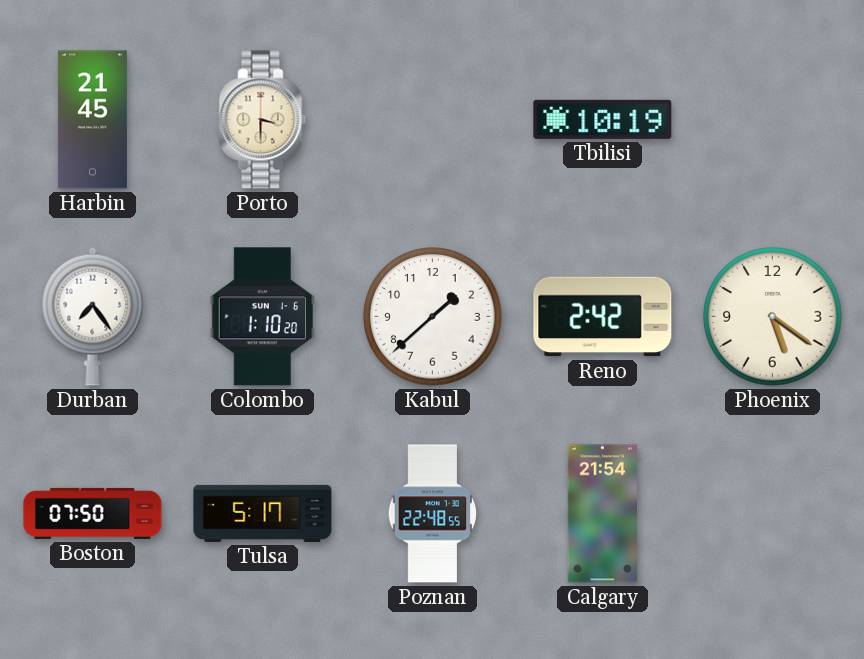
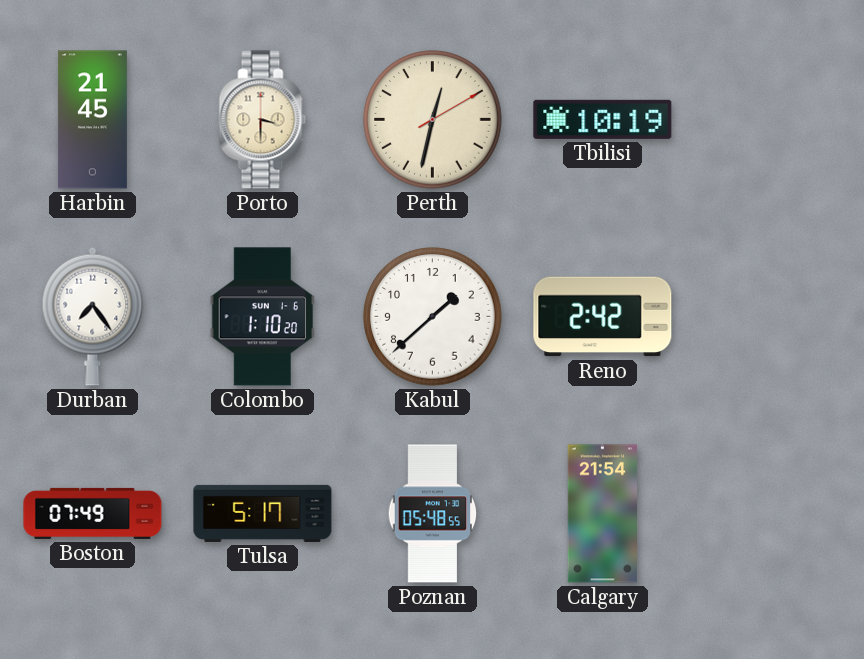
Perth: none -> 12:32
Phoenix: 5:21 -> none
Boston: 07:50 -> 07:49
Poznan: 22:48 -> 05:48
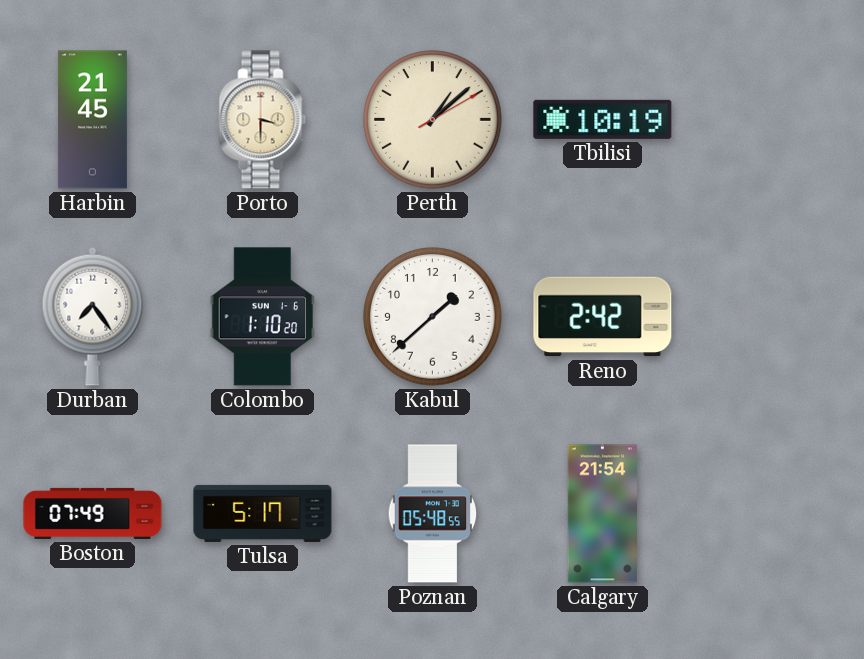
Perth: 12:32 -> 1:08
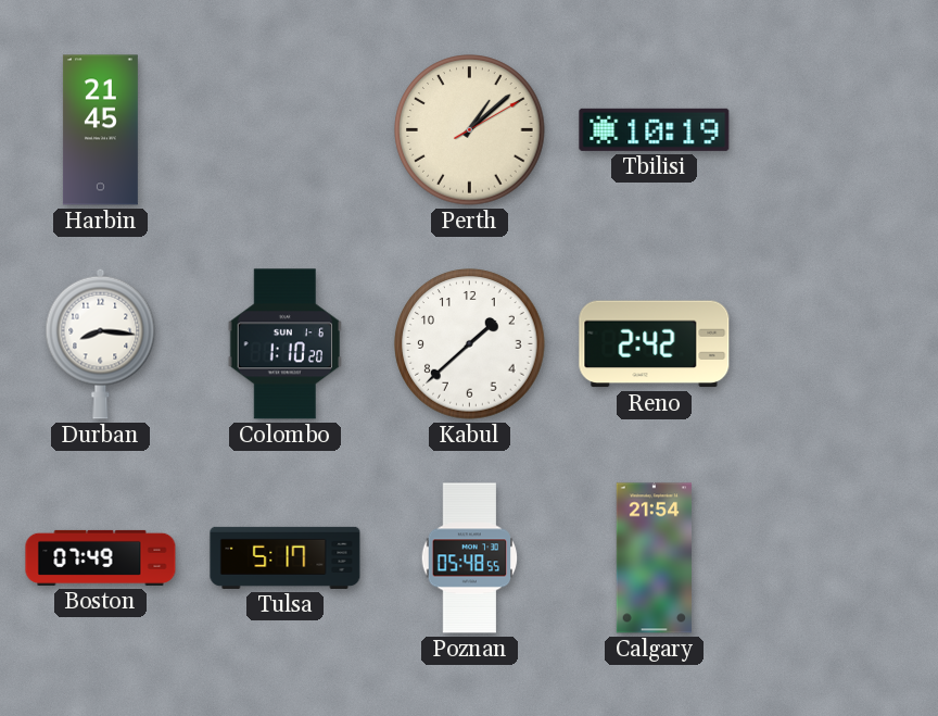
Porto: 3:30 -> none
Durban: 7:24 -> 8:16
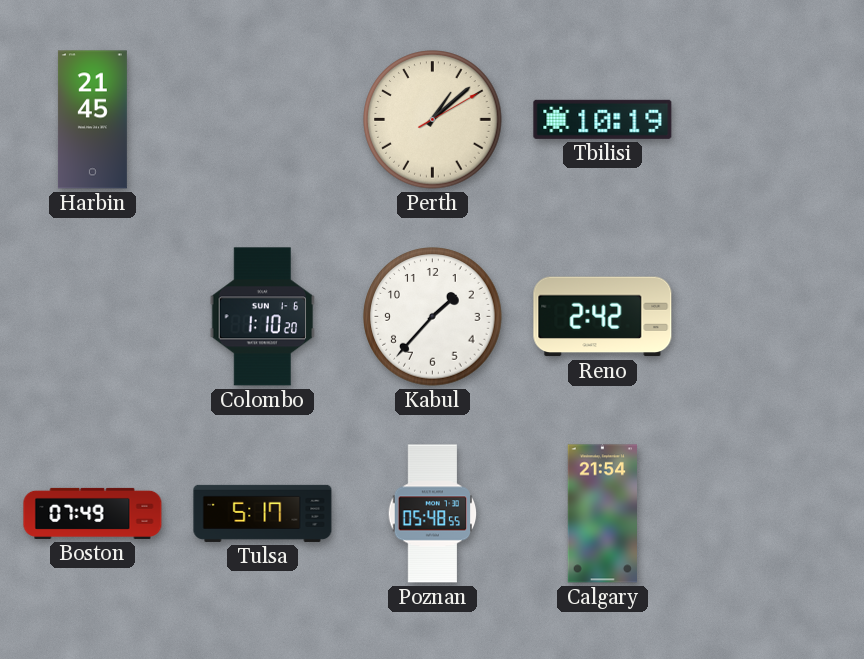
Durban: 8:16 -> none
Kabul: 1:38 -> 1:37
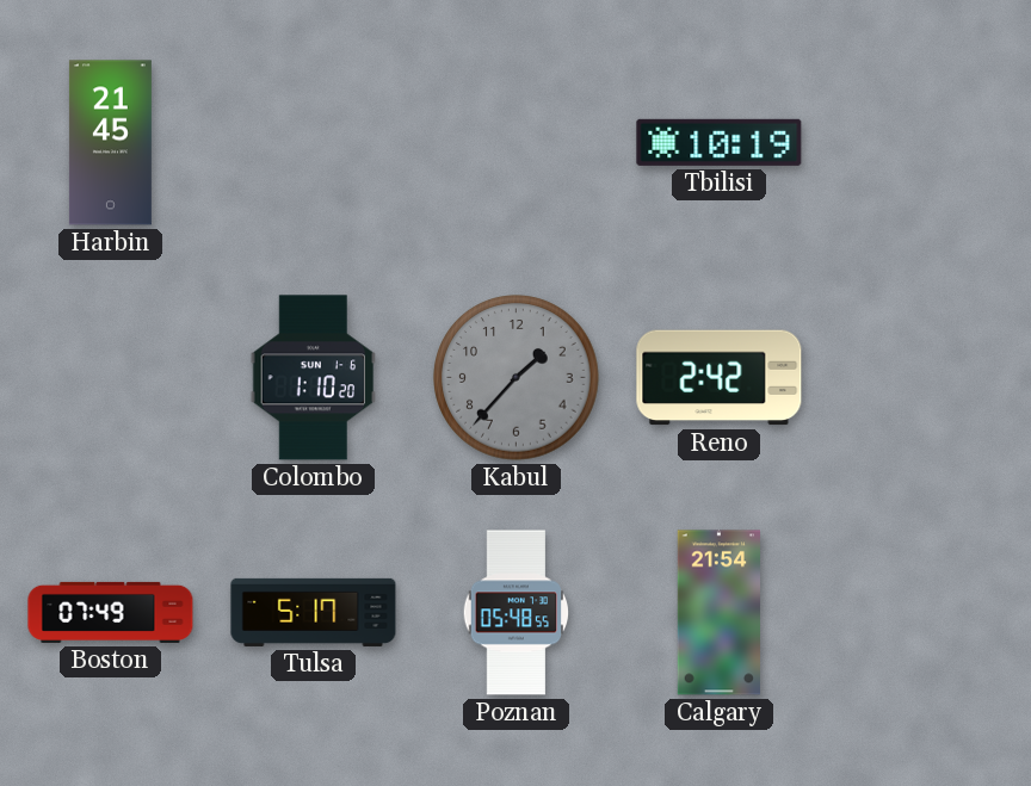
Perth: 1:08 -> none
Kabul dial: white -> grey
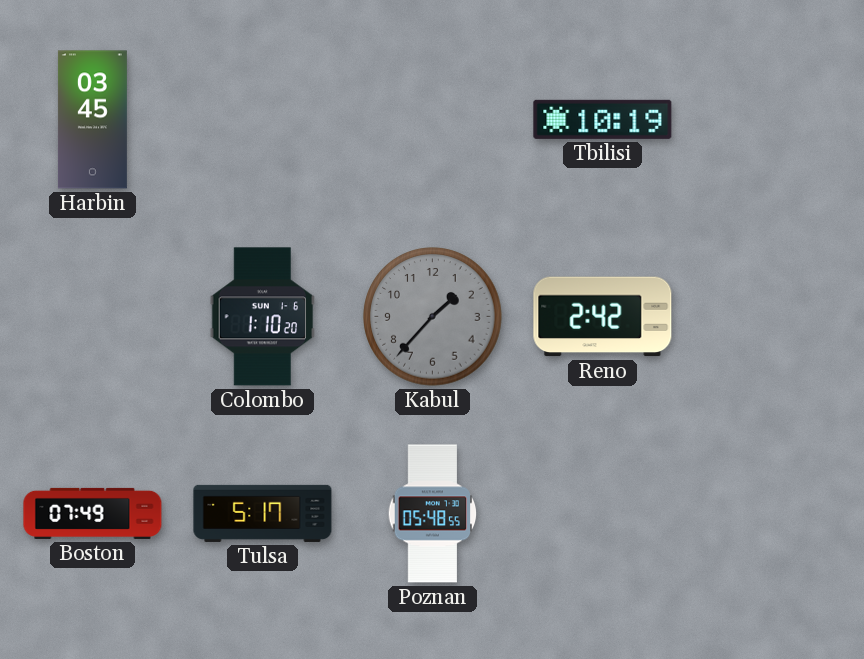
Harbin: 21:45 -> 03:45
Calgary: 21:54 -> none
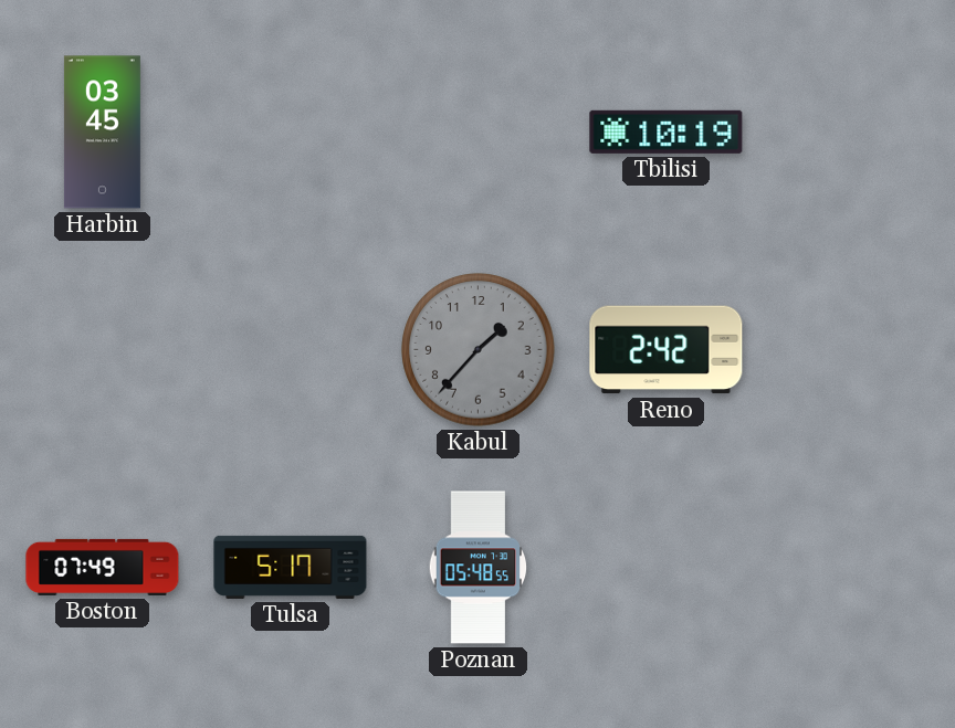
Colombo: 1:10 -> none
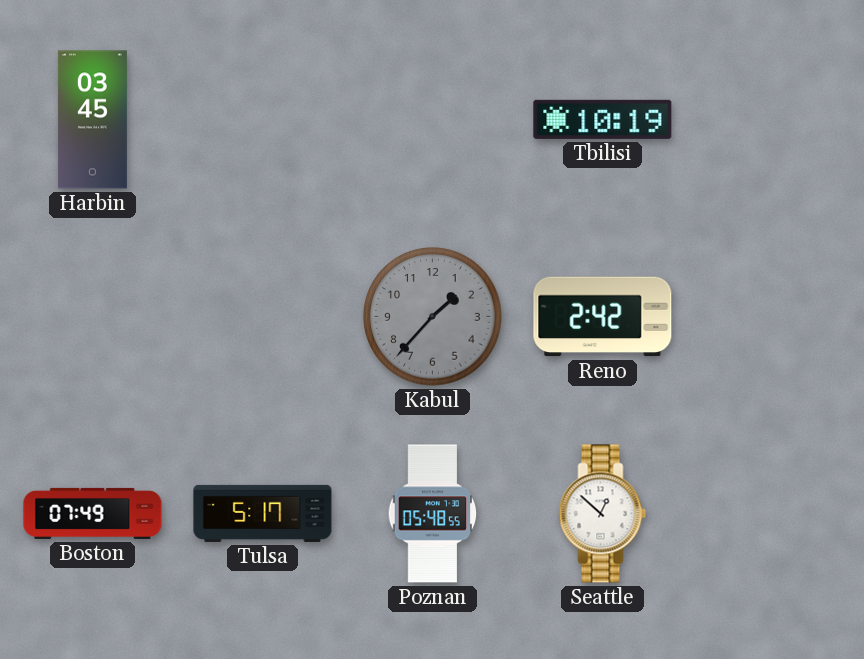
Seattle: none -> 12:52
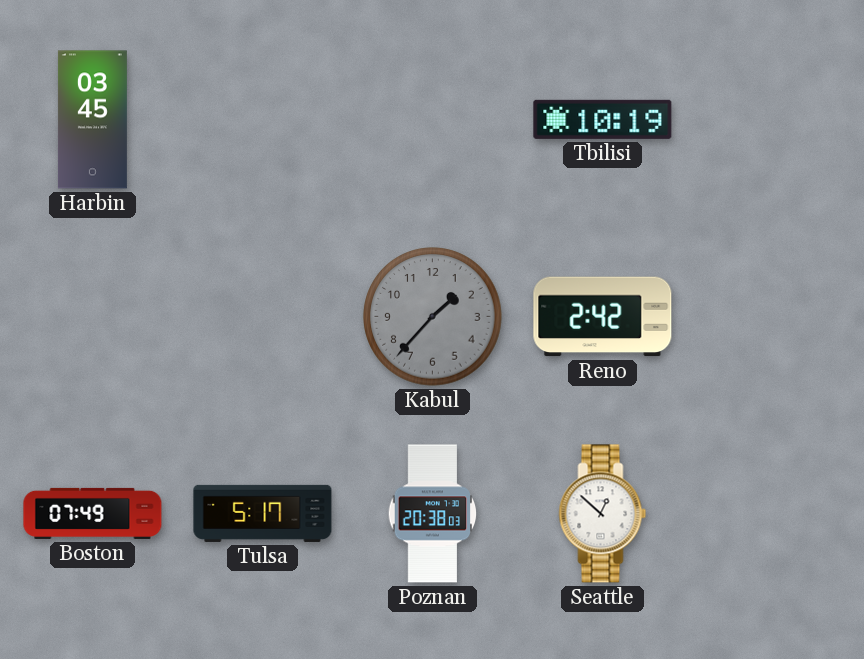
Poznan: 05:48 -> 20:38
